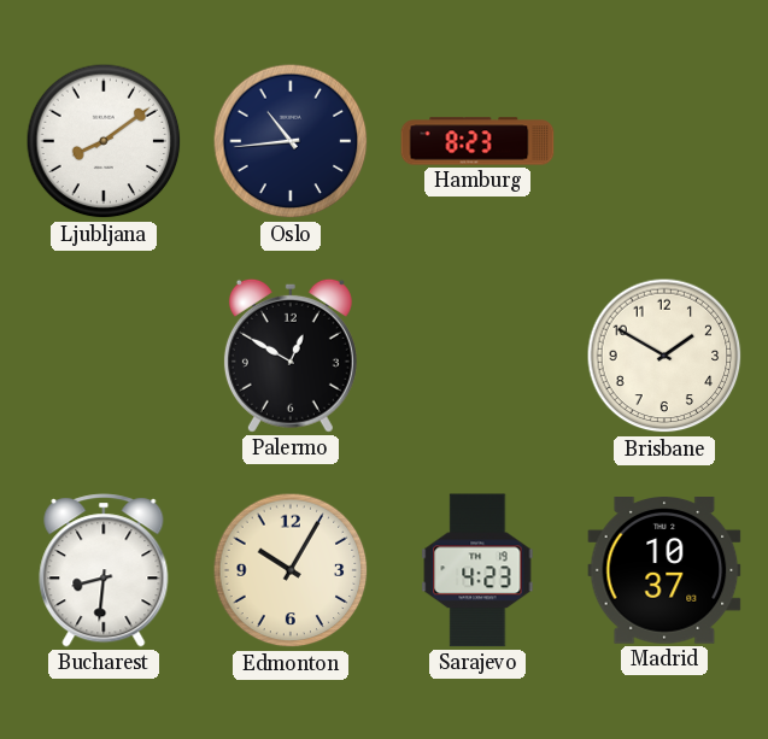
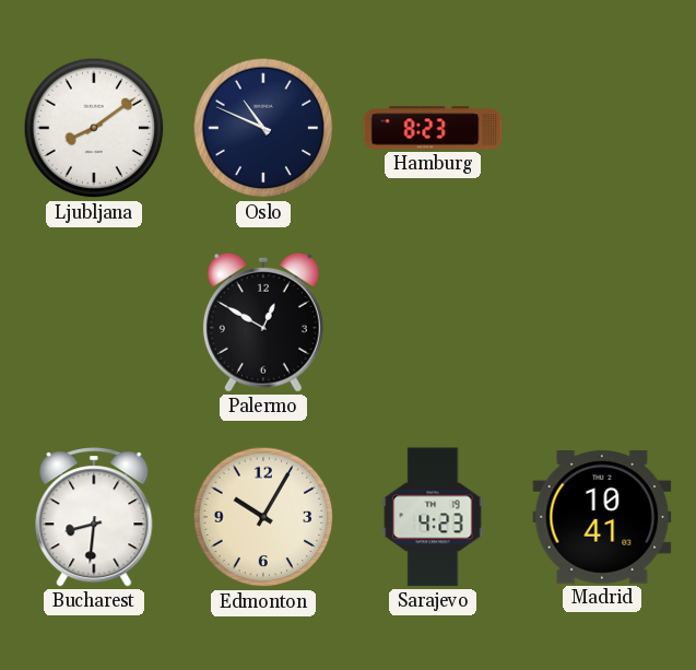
Oslo: 10:44 -> 10:49
Brisbane: 1:50 -> none
Madrid: 10:37 -> 10:41
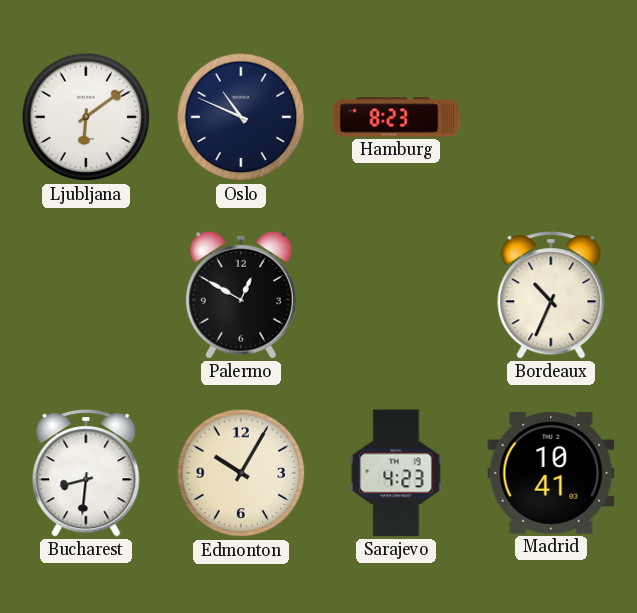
Ljubljana: 8:09 -> 6:09
Bordeaux: none -> 10:34
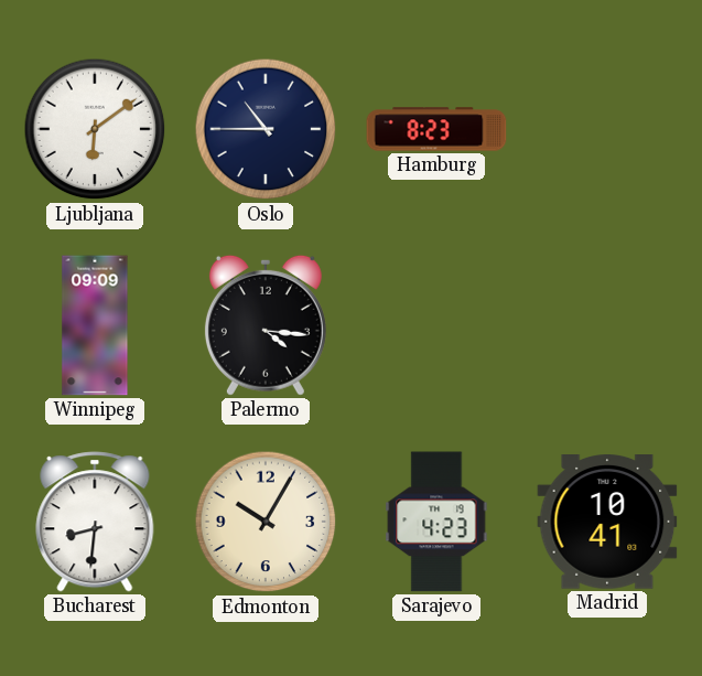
Oslo: 10:49 -> 10:45
Winnipeg: none -> 09:09
Palermo: 12:50 -> 4:16
Bordeaux: 10:34 -> none
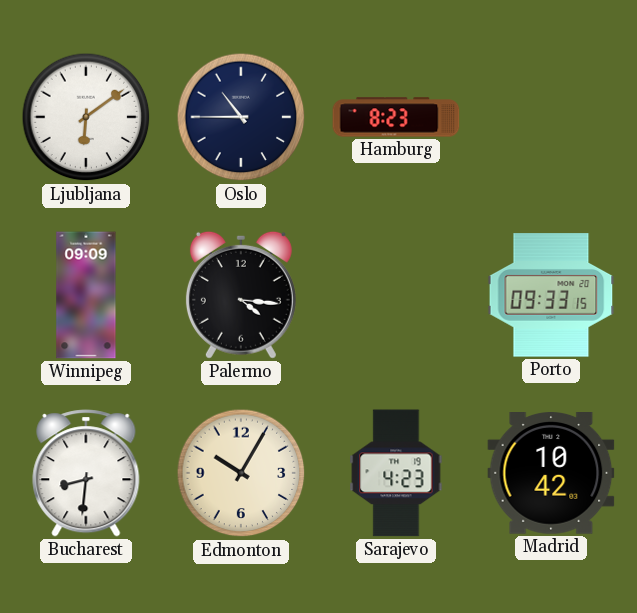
Porto: none -> 09:33
Madrid: 10:41 -> 10:42
